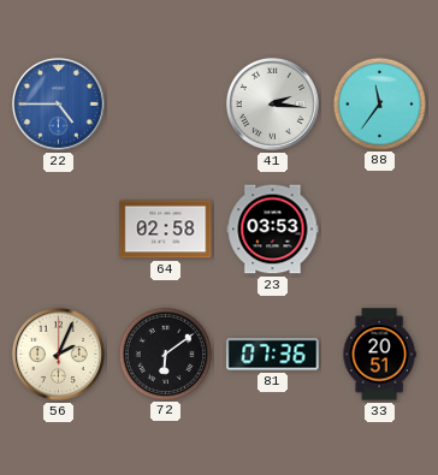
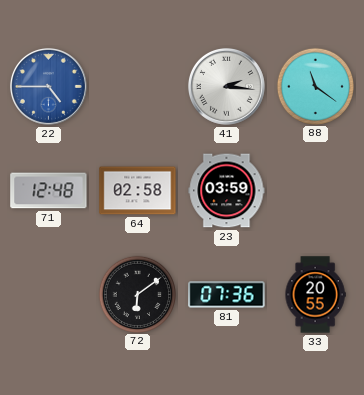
88: 11:36 -> 11:21
71: none -> 12:48
23: 03:53 -> 03:59
56: 2:04 -> none
33: 20:51 -> 20:55
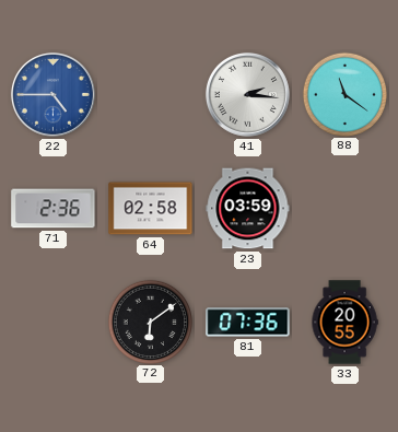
71: 12:48 -> 2:36
